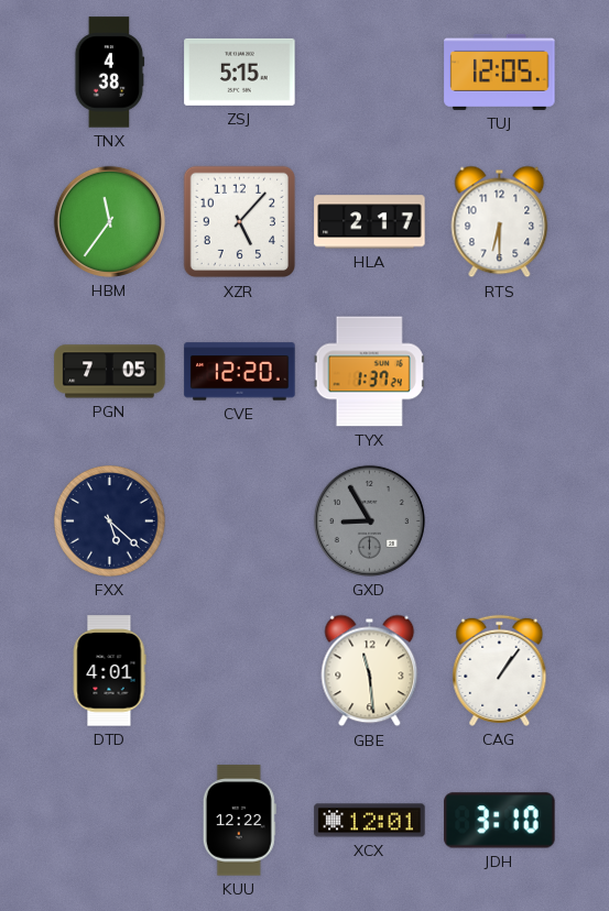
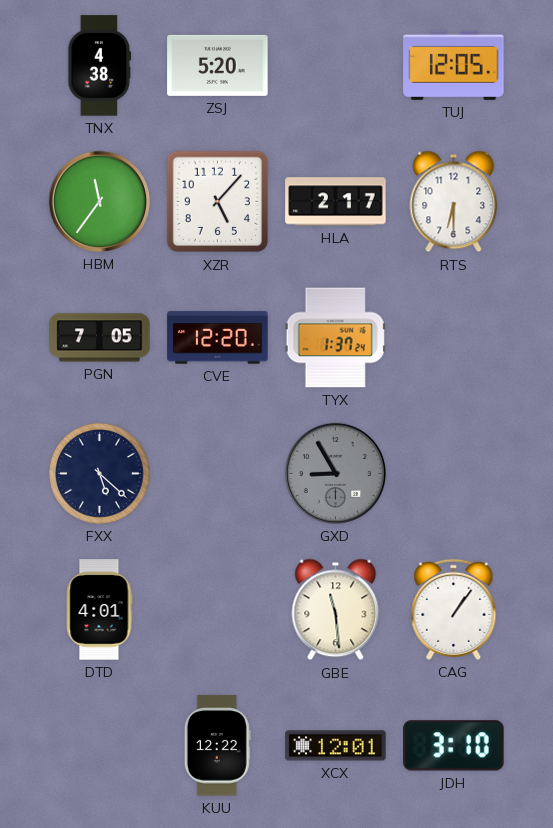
ZSJ: 5:15 -> 5:20
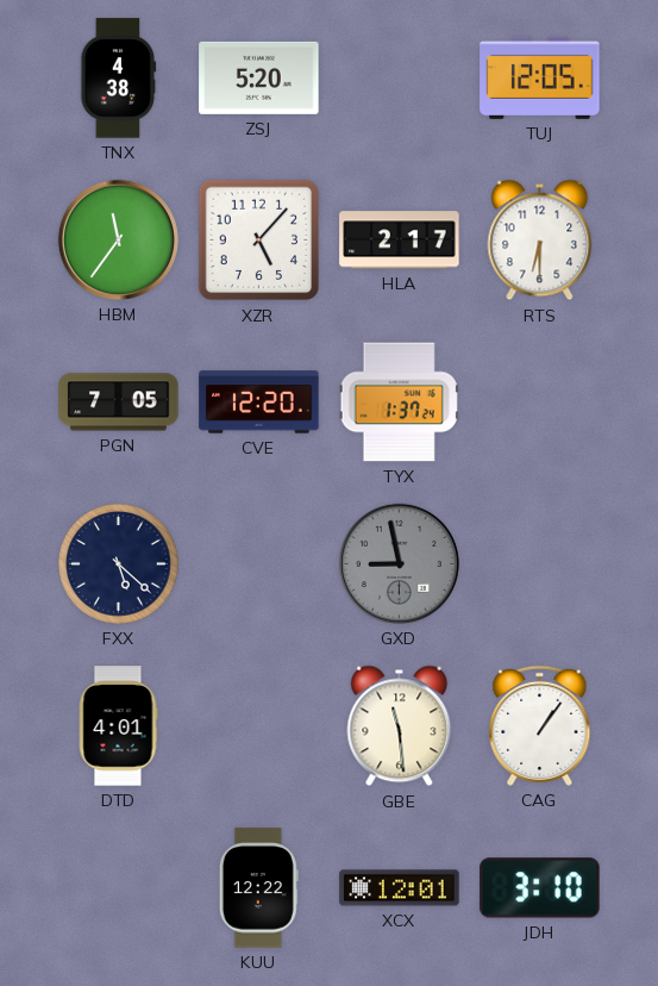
GXD: 8:55 -> 8:58
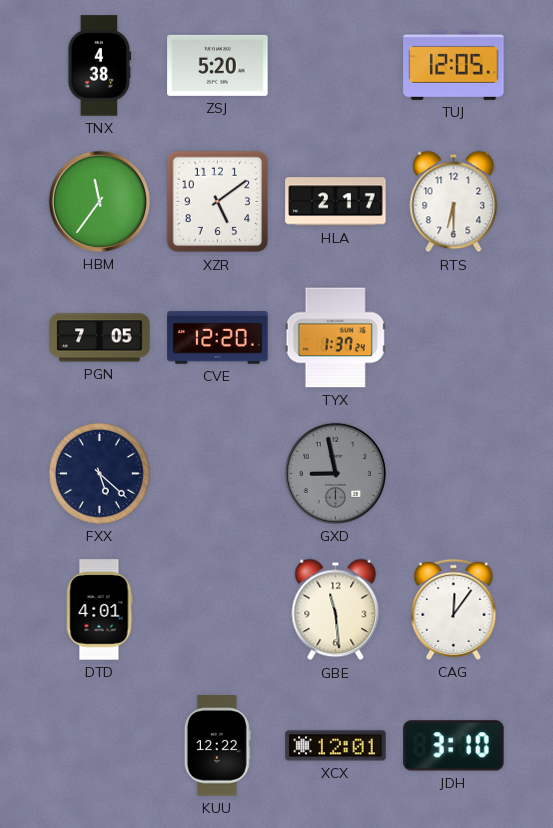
XZR: 5:07 -> 5:09
CAG: 1:06 -> 12:06
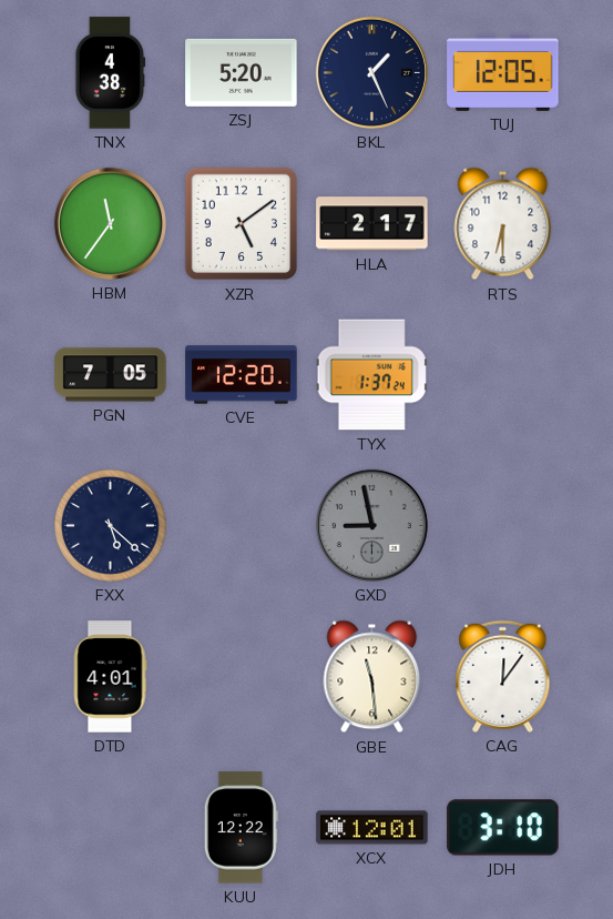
BKL: none -> 1:26
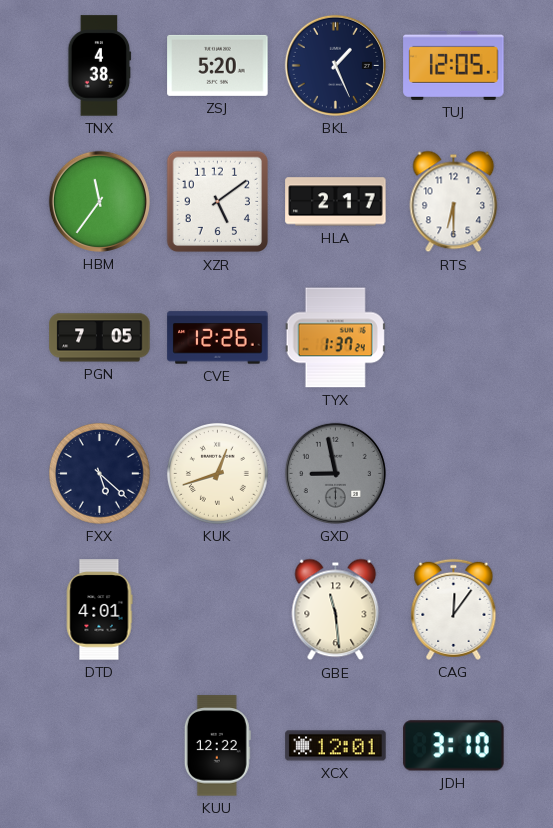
CVE: 12:20 -> 12:26
KUK: none -> 12:42
